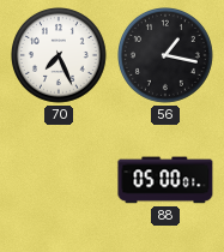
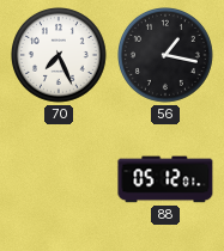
88: 05:00 -> 05:12
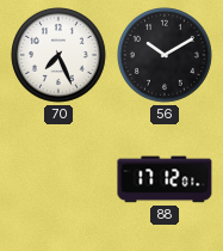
56: 1:17 -> 10:10
88: 05:12 -> 17:12
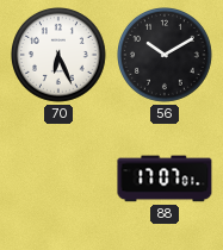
70: 7:26 -> 6:26
88: 17:12 -> 17:07
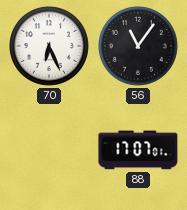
56: 10:10 -> 11:06
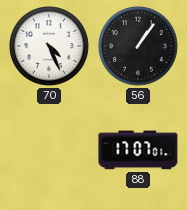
70: 6:26 -> 4:26
56: 11:06 -> 1:06
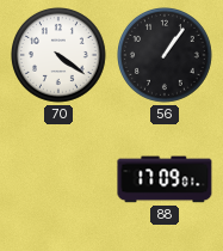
70: 4:26 -> 4:21
88: 17:07 -> 17:09
